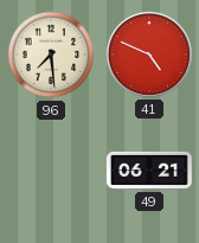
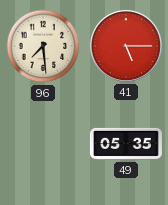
41: 4:49 -> 5:15
49: 06:21 -> 05:35
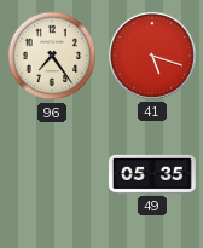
96: 7:29 -> 7:24
41: 5:15 -> 5:18
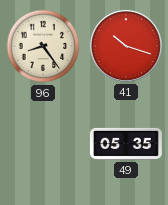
96: 7:24 -> 8:24
41: 5:18 -> 10:18
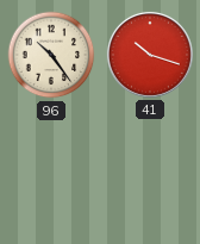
96: 8:24 -> 10:24
49: 05:35 -> none
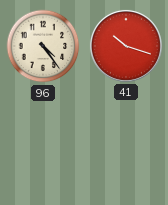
96: 10:24 -> 4:24
